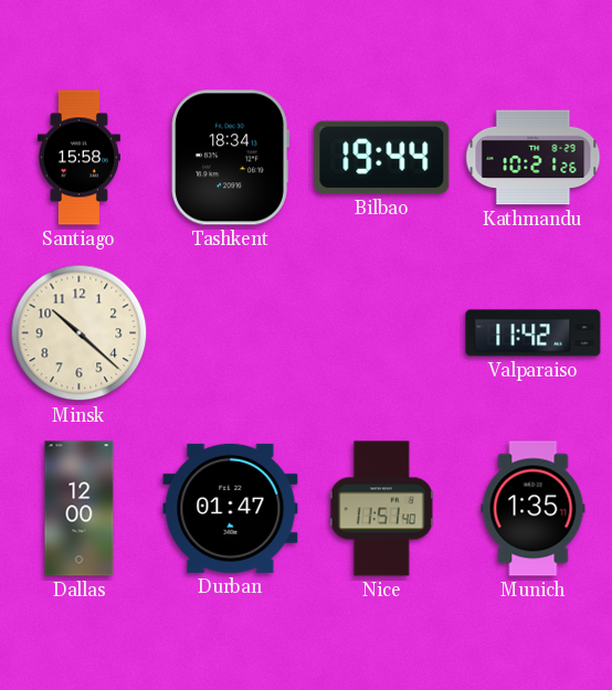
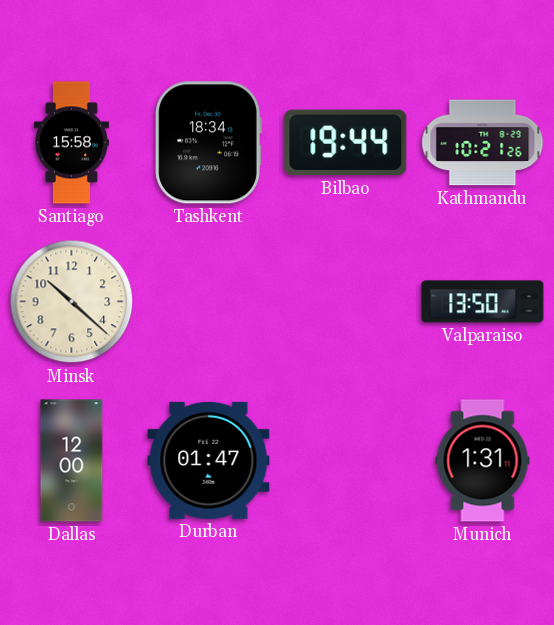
Valparaiso: 11:42 -> 13:50
Nice: 11:51 -> none
Munich: 1:35 -> 1:31
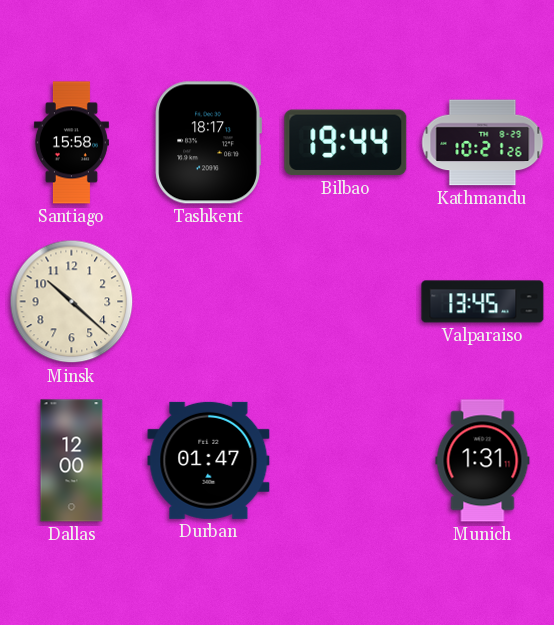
Tashkent: 18:34 -> 18:17
Valparaiso: 13:50 -> 13:45
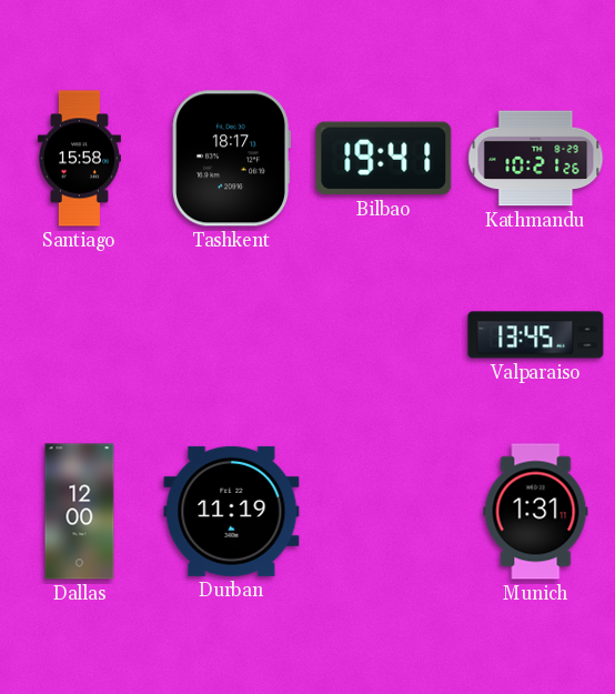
Bilbao: 19:44 -> 19:41
Minsk: 10:22 -> none
Durban: 01:47 -> 11:19
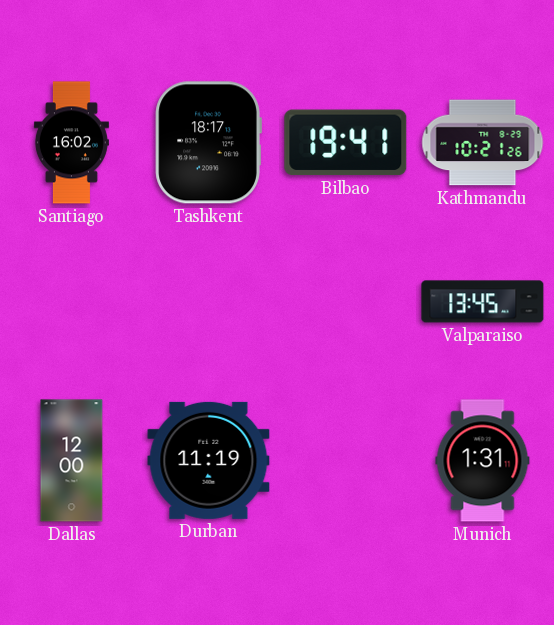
Santiago: 15:58 -> 16:02
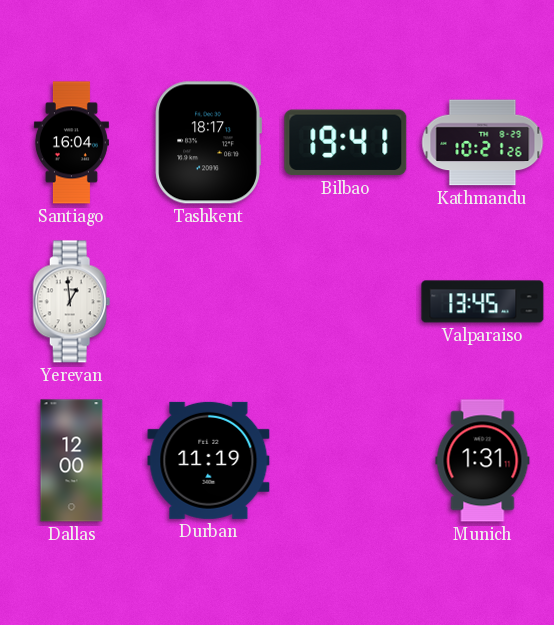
Santiago: 16:02 -> 16:04
Yerevan: none -> 12:59
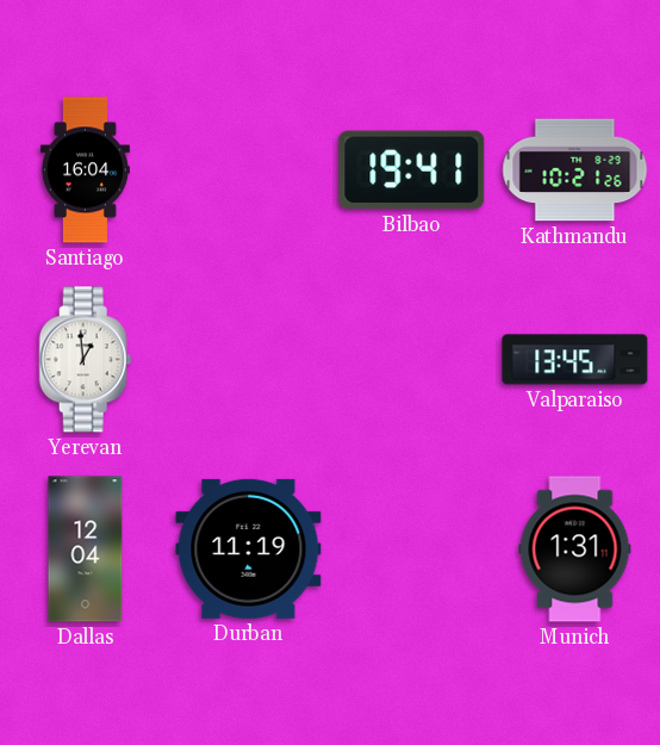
Tashkent: 18:17 -> none
Dallas: 12:00 -> 12:04
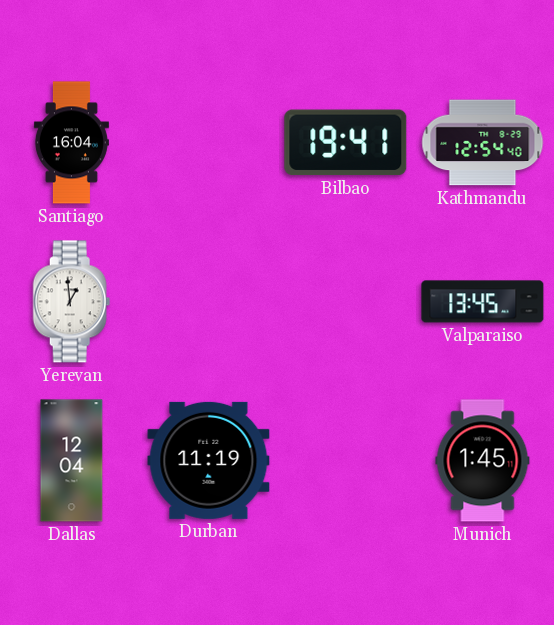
Kathmandu: 10:21 -> 12:54
Munich: 1:31 -> 1:45
